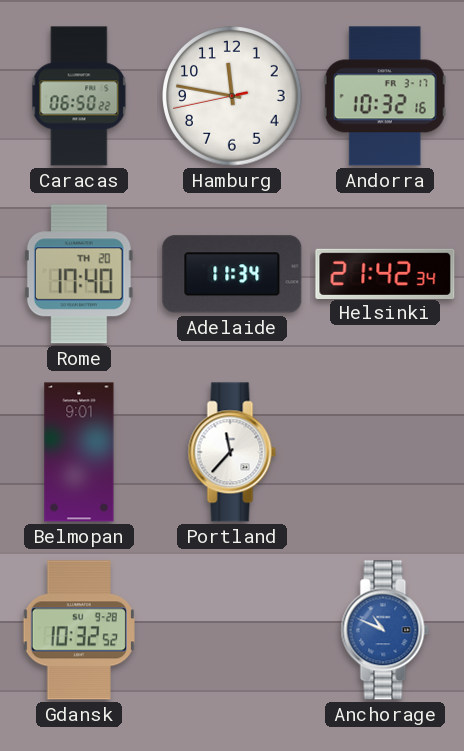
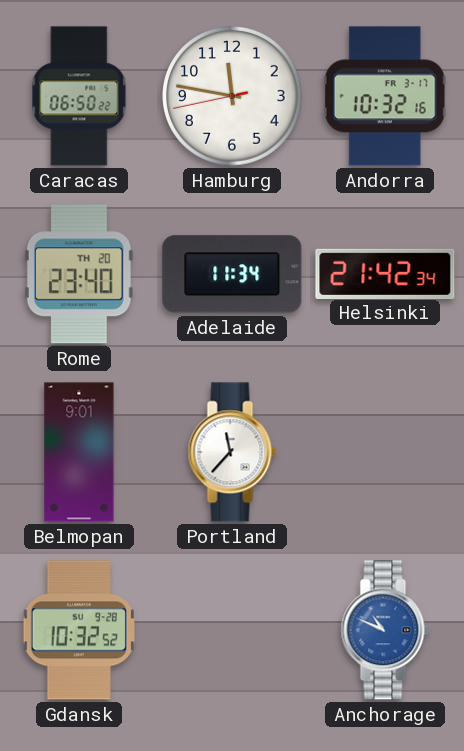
Rome: 17:40 -> 23:40
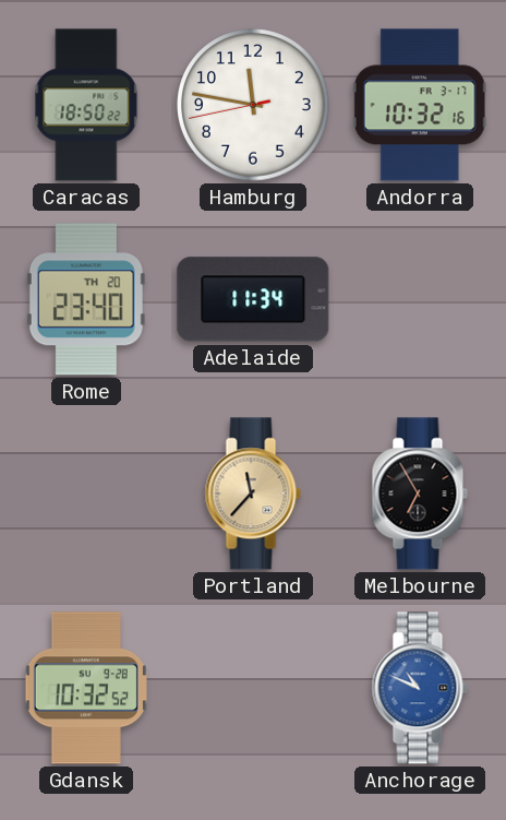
Caracas: 06:50 -> 18:50
Helsinki: 21:42 -> none
Belmopan: 9:01 -> none
Portland dial: white -> champagne
Melbourne: none -> 6:55
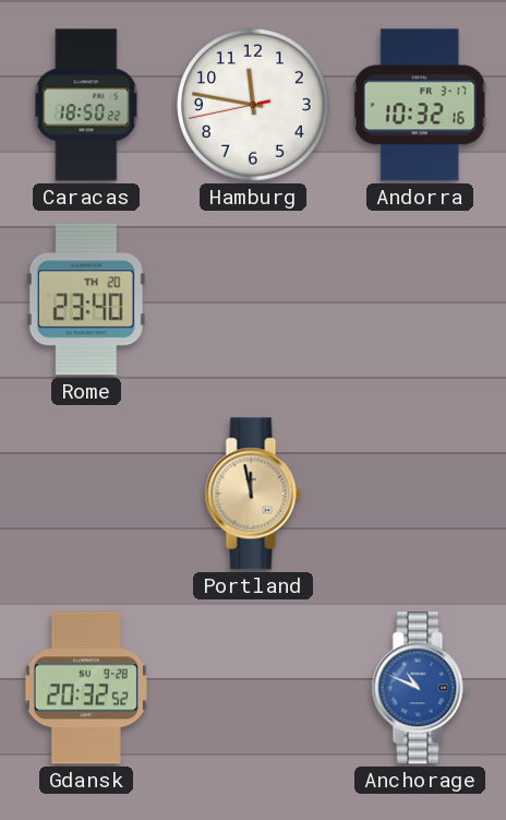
Adelaide: 11:34 -> none
Portland: 11:37 -> 11:58
Melbourne: 6:55 -> none
Gdansk: 10:32 -> 20:32
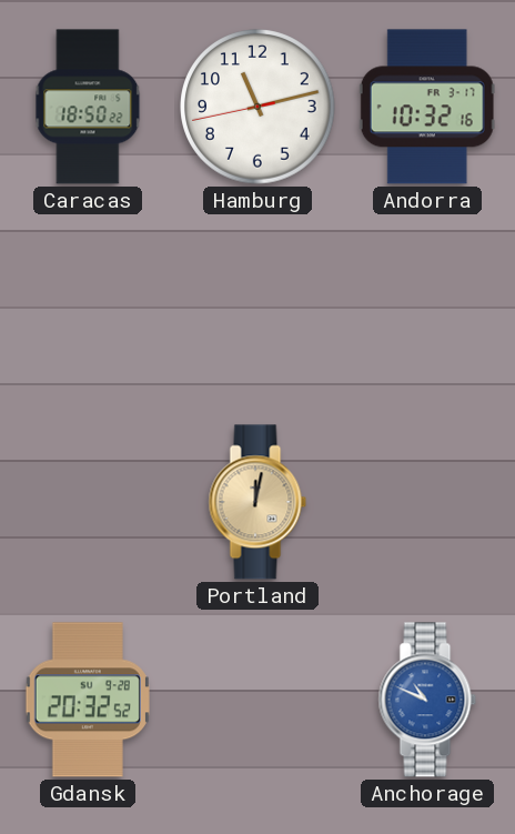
Hamburg: 11:46 -> 11:12
Rome: 23:40 -> none
Portland: 11:58 -> 12:02
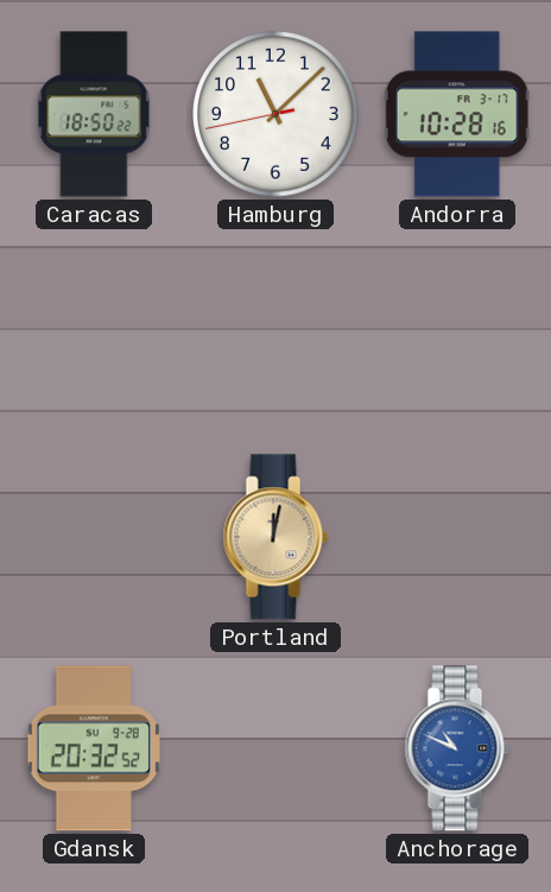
Hamburg: 11:12 -> 11:07
Andorra: 10:32 -> 10:28
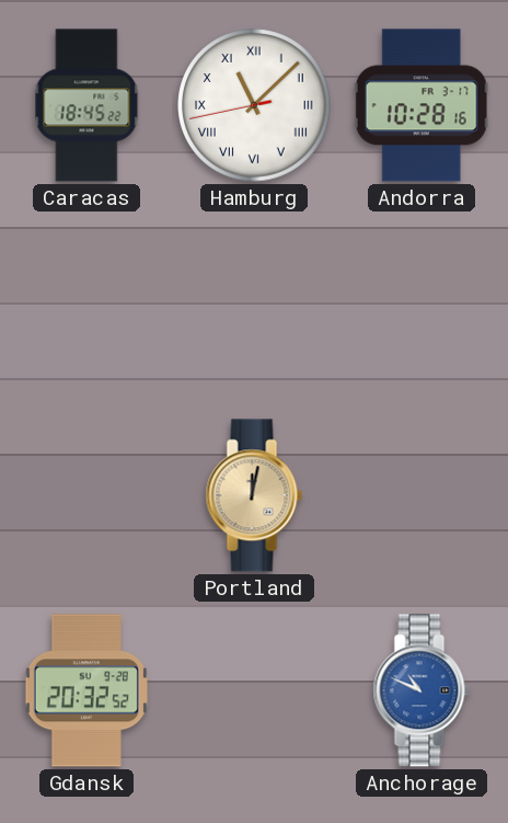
Caracas: 18:50 -> 18:45
Hamburg numerals: Arabic -> Roman
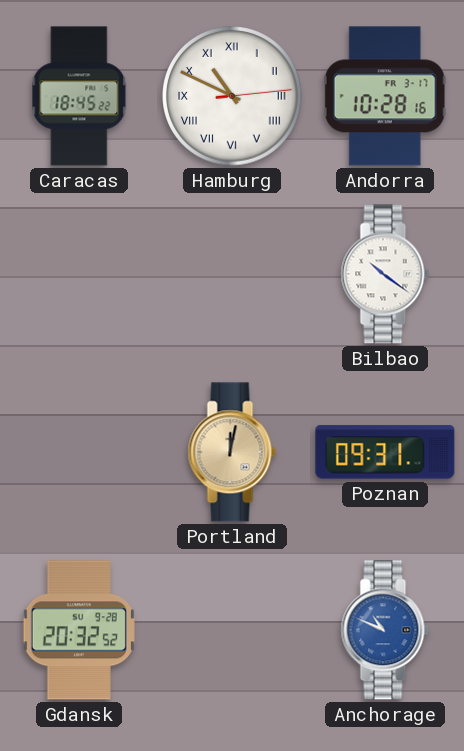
Hamburg: 11:07 -> 10:49
Bilbao: none -> 10:21
Poznan: none -> 09:31
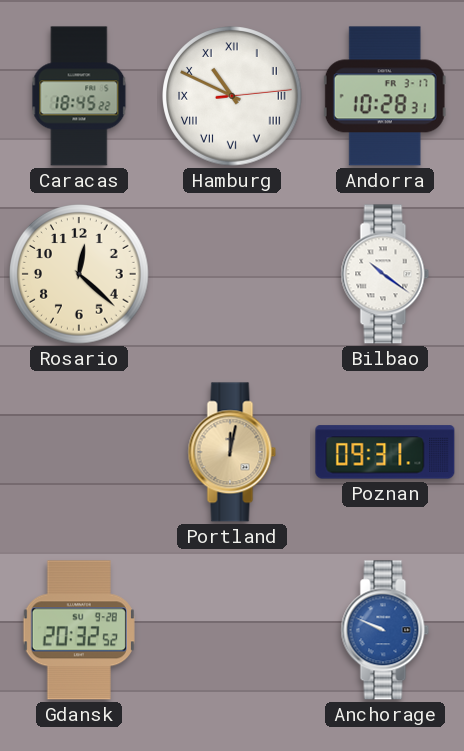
Andorra: 10:28:16 -> 10:28:31
Rosario: none -> 12:22
Anchorage: 10:49 -> 9:49
